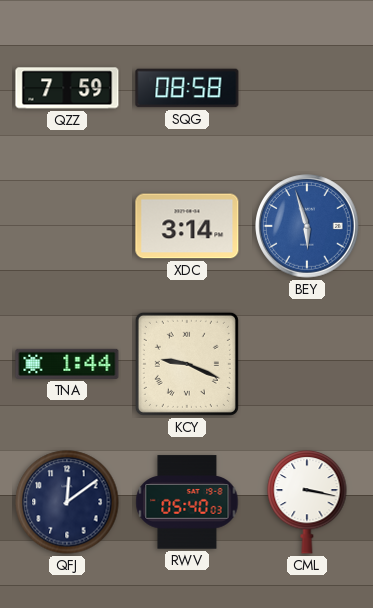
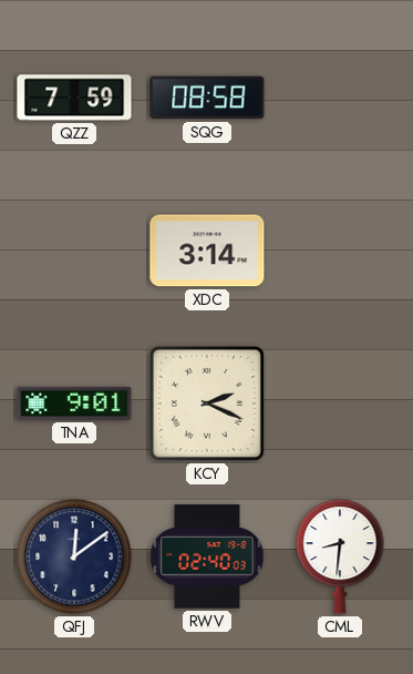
BEY: 5:57 -> none
TNA: 1:44 -> 9:01
KCY: 9:19 -> 2:19
RWV: 05:40 -> 02:40
CML: 3:17 -> 8:31
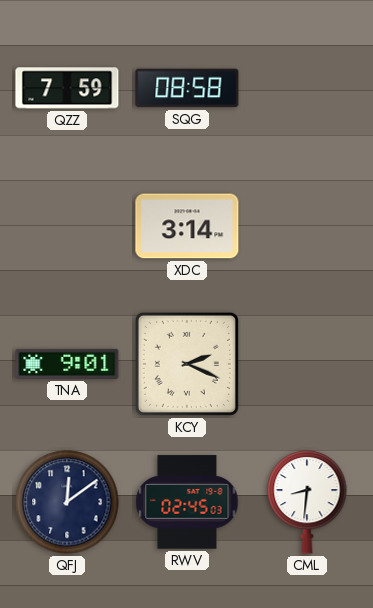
RWV: 02:40 -> 02:45
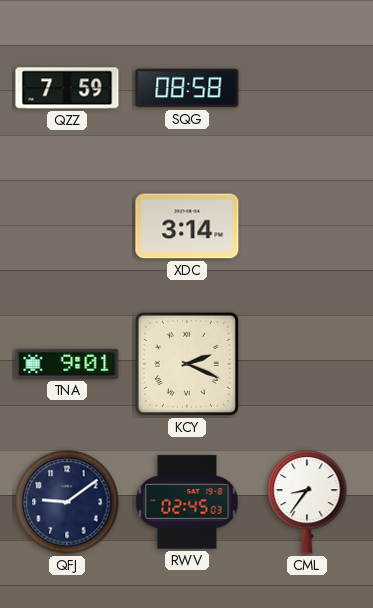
QFJ: 12:09 -> 9:09
CML: 8:31 -> 8:36
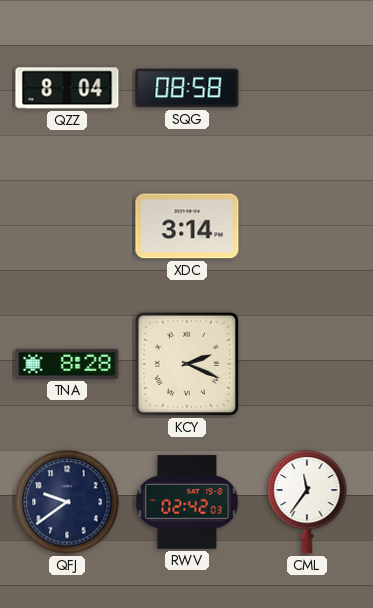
QZZ: 7:59 -> 8:04
TNA: 9:01 -> 8:28
QFJ: 9:09 -> 9:39
RWV: 02:45 -> 02:42
CML: 8:36 -> 11:36
